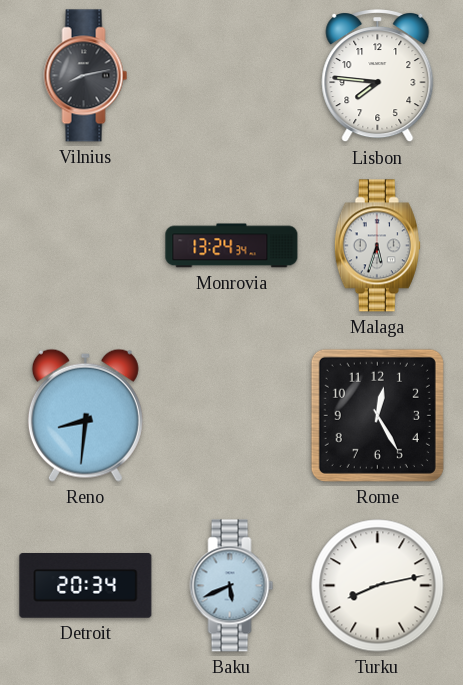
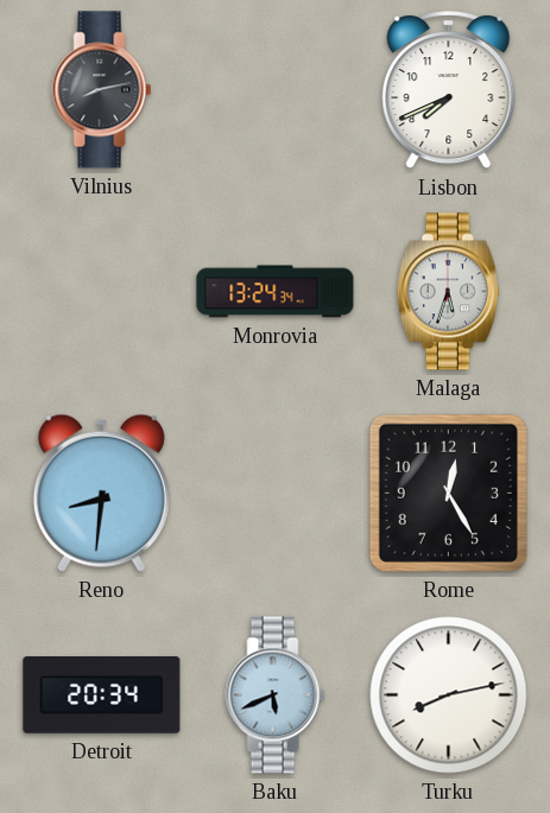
Lisbon: 7:46 -> 7:41
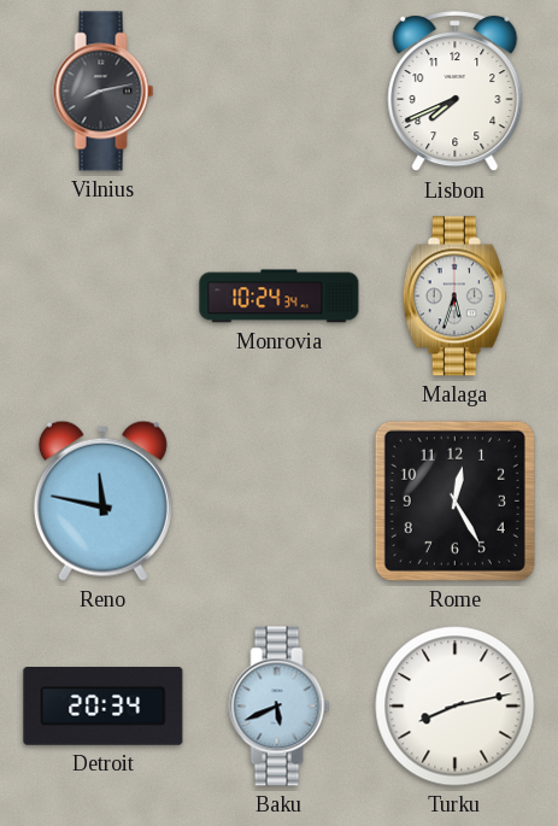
Monrovia: 13:24 -> 10:24
Reno: 8:31 -> 11:47
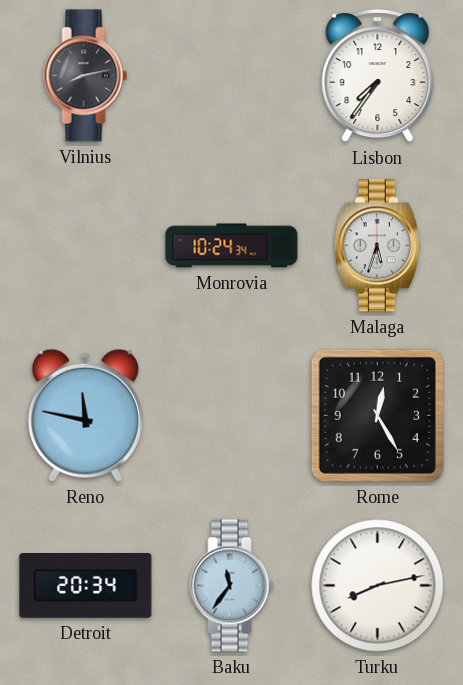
Lisbon: 7:41 -> 7:36
Baku: 5:41 -> 11:36
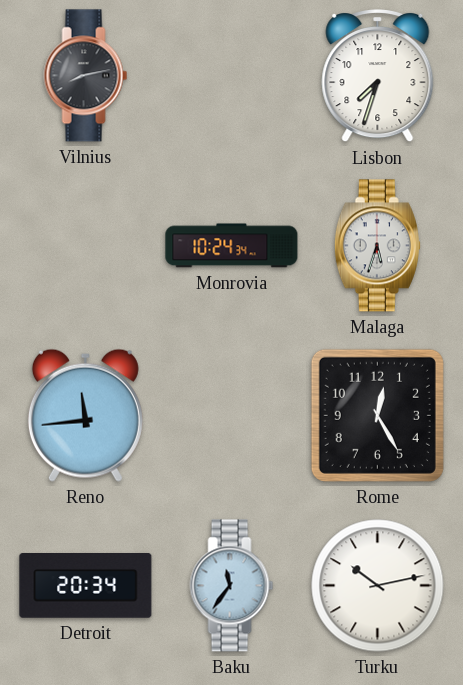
Lisbon: 7:36 -> 7:33
Reno: 11:47 -> 11:44
Turku: 8:13 -> 10:13
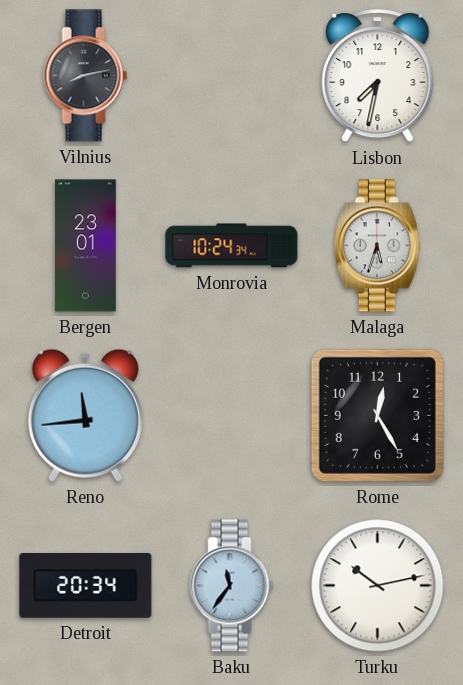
Lisbon: 7:33 -> 7:32
Bergen: none -> 23:01
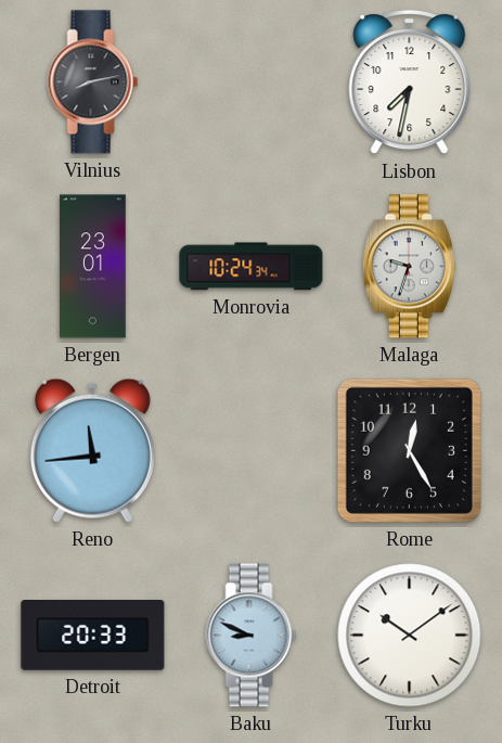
Malaga: 5:33 -> 9:33
Detroit: 20:34 -> 20:33
Baku: 11:36 -> 8:49
Turku: 10:13 -> 10:09
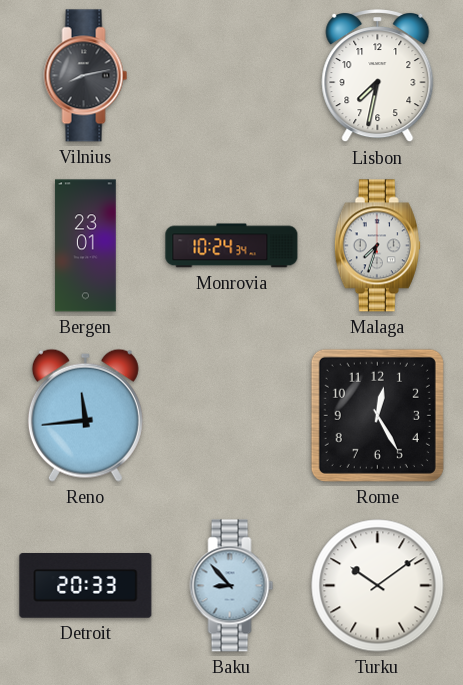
Malaga: 9:33 -> 7:33
Baku: 8:49 -> 8:53
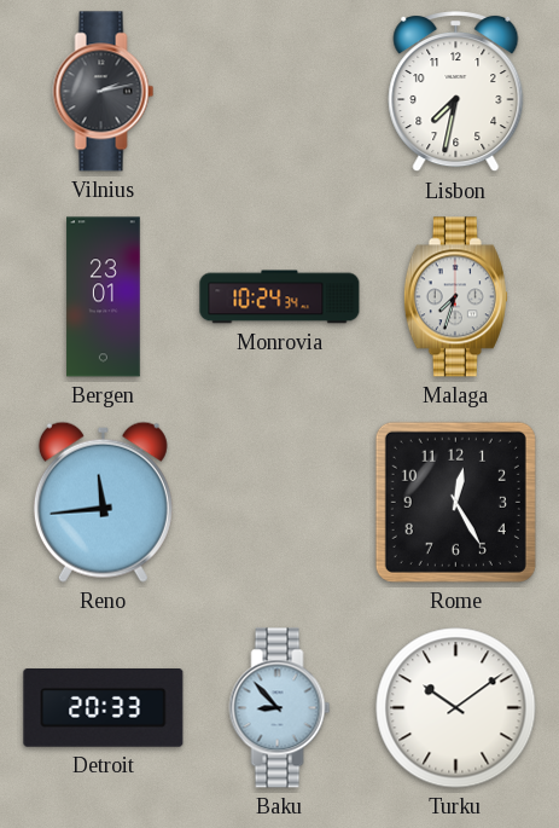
Vilnius: 8:13 -> 2:13
